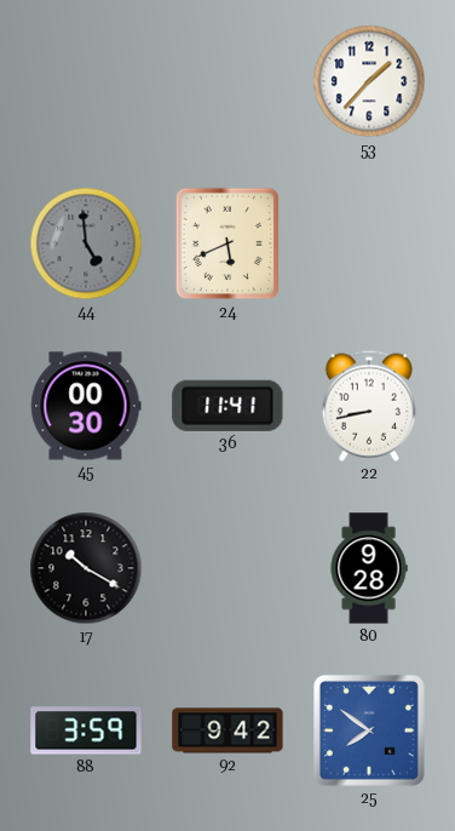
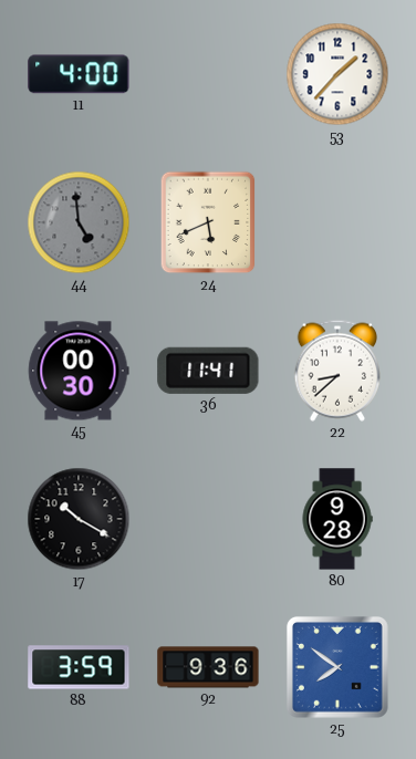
11: none -> 4:00
22: 8:43 -> 8:38
92: 9:42 -> 9:36
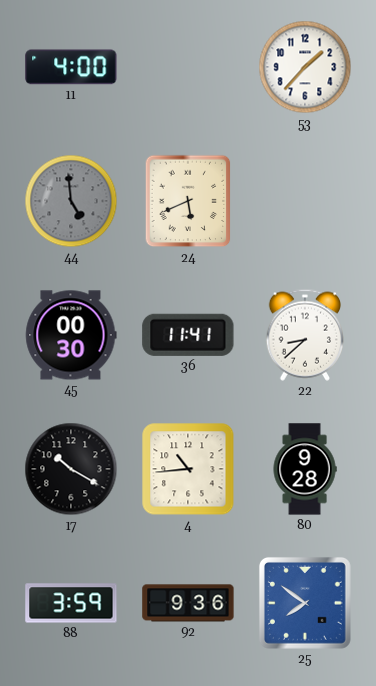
4: none -> 10:44
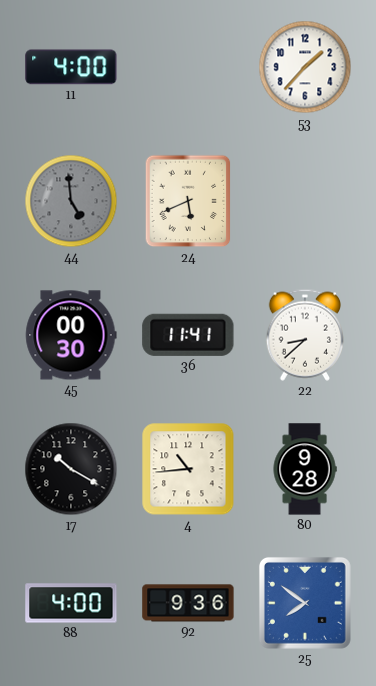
88: 3:59 -> 4:00
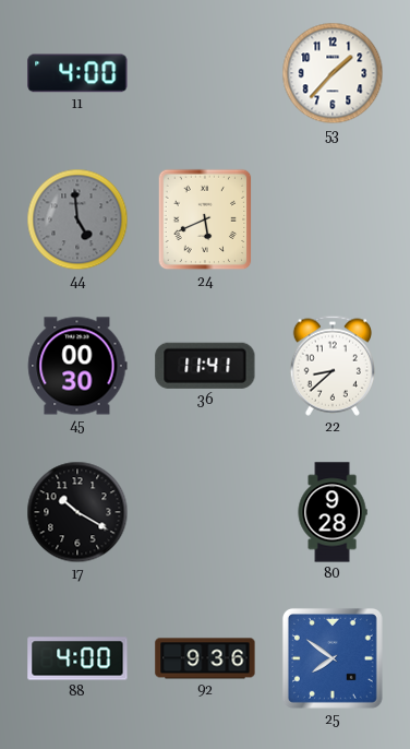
4: 10:44 -> none
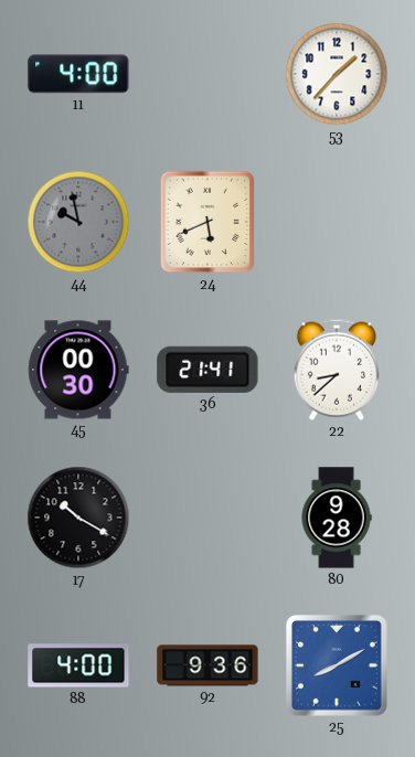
44: 4:59 -> 9:58
36: 11:41 -> 21:41
25: 7:51 -> 8:10
